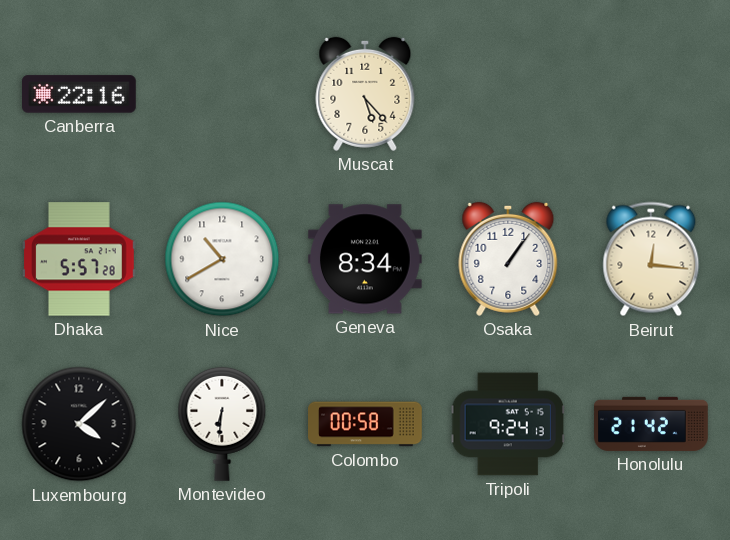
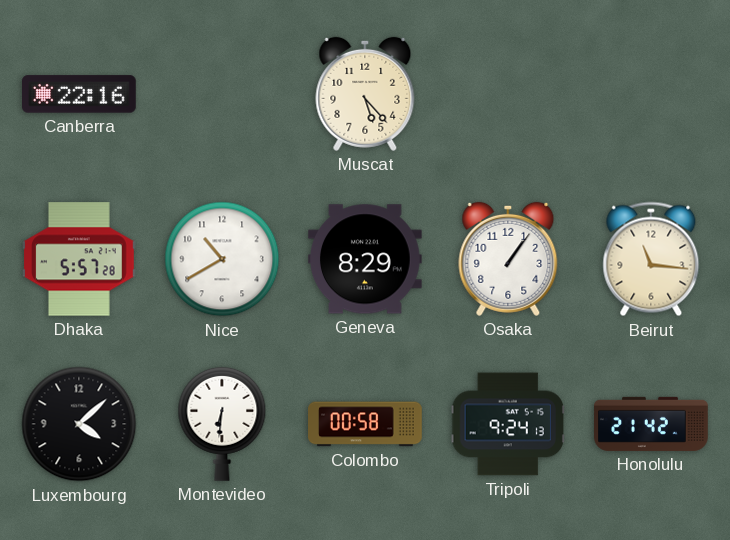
Geneva: 8:34 -> 8:29
Beirut: 12:16 -> 11:16
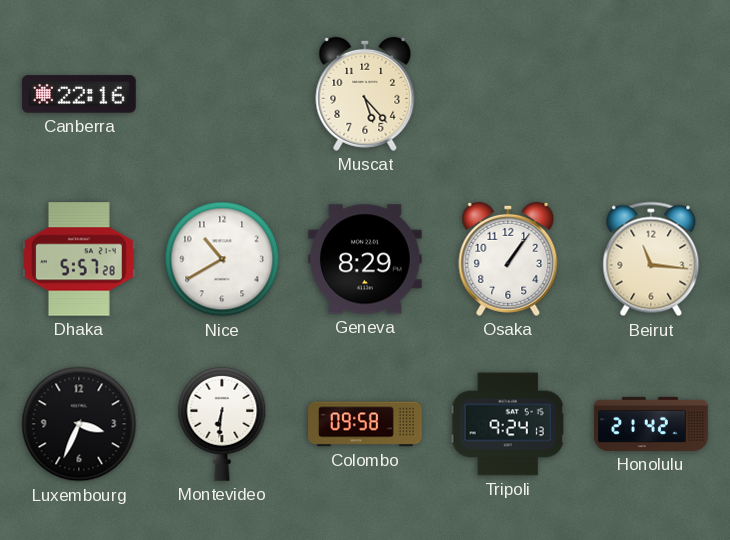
Luxembourg: 4:08 -> 3:34
Colombo: 00:58 -> 09:58
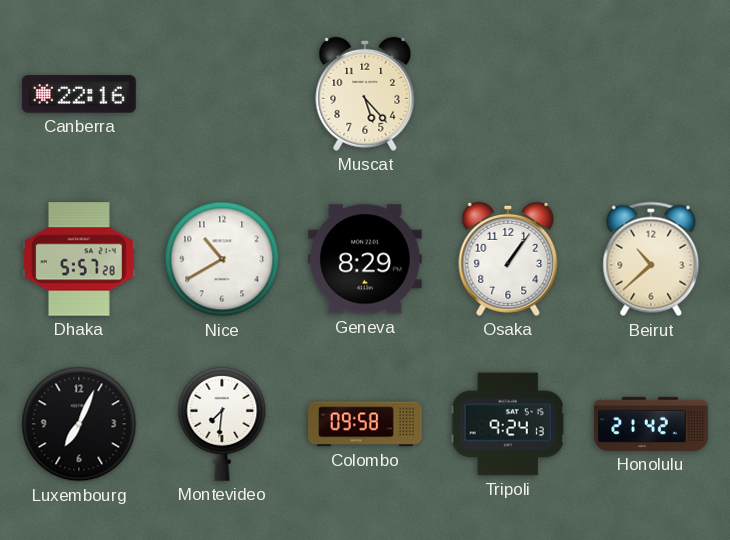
Beirut: 11:16 -> 10:38
Luxembourg: 3:34 -> 7:04
Montevideo: 6:31 -> 7:31
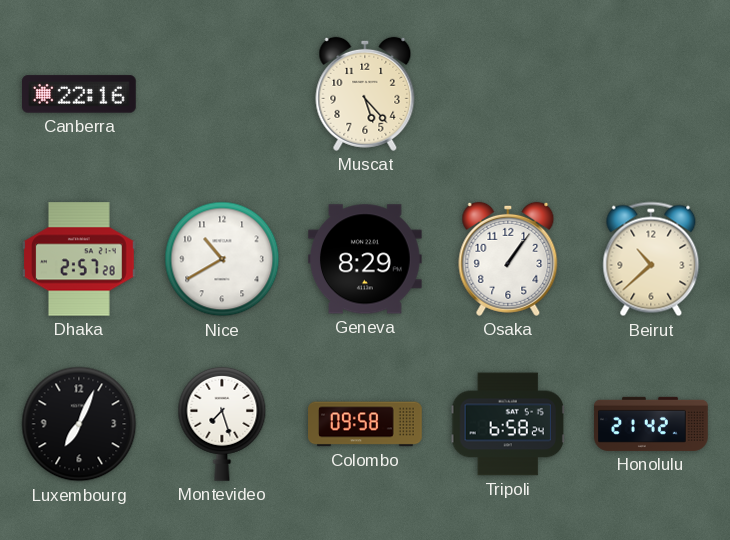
Dhaka: 5:57 -> 2:57
Montevideo: 7:31 -> 7:27
Tripoli: 9:24 -> 6:58
